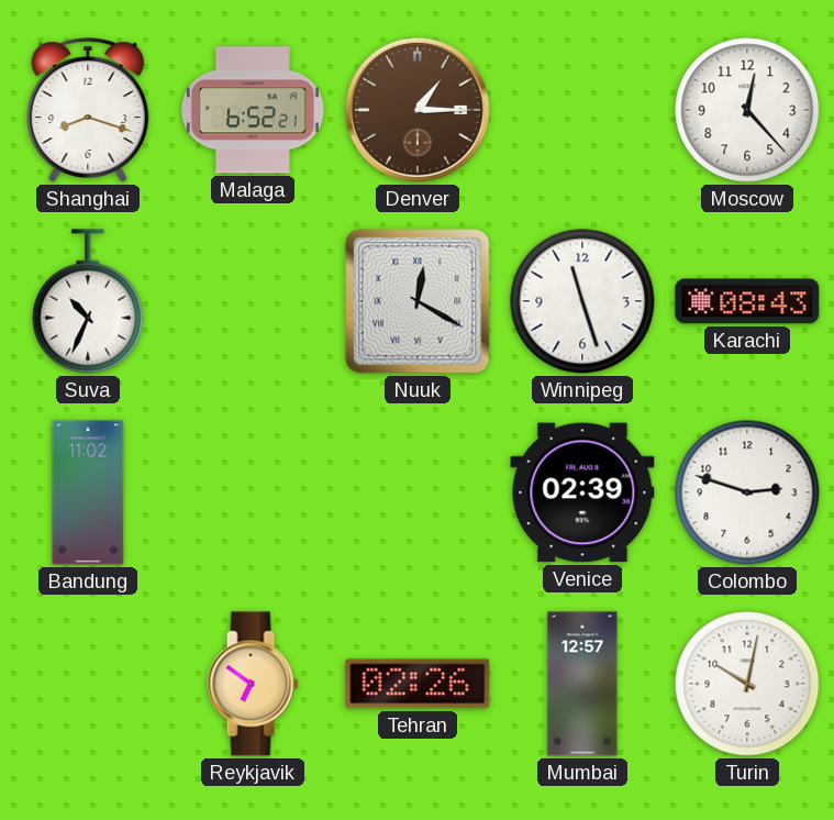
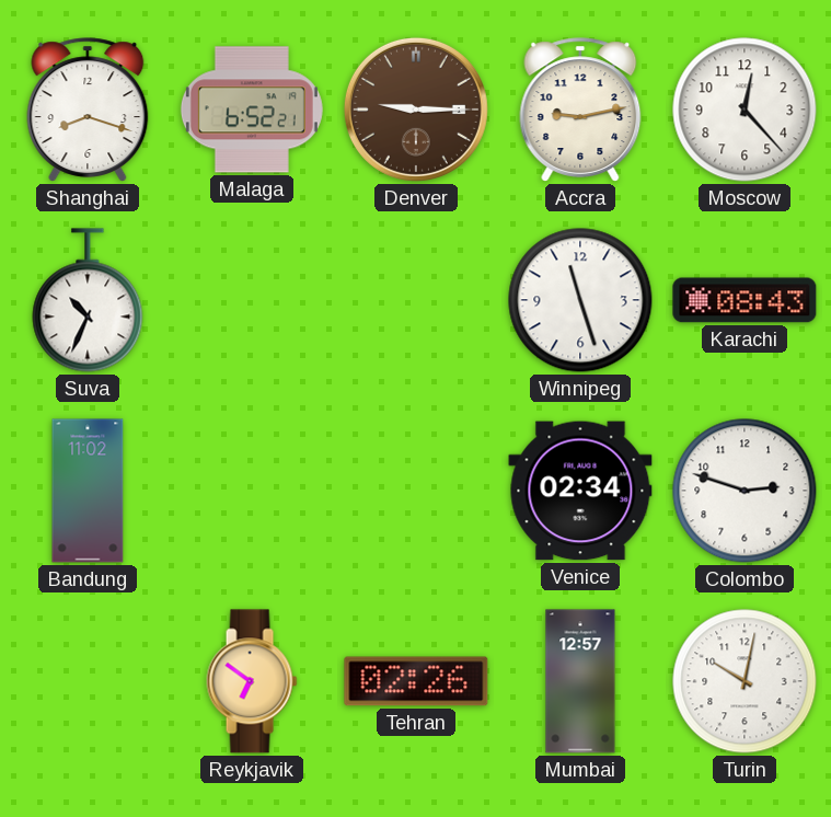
Denver: 1:15 -> 9:15
Accra: none -> 9:13
Nuuk: 12:20 -> none
Venice: 02:39 -> 02:34
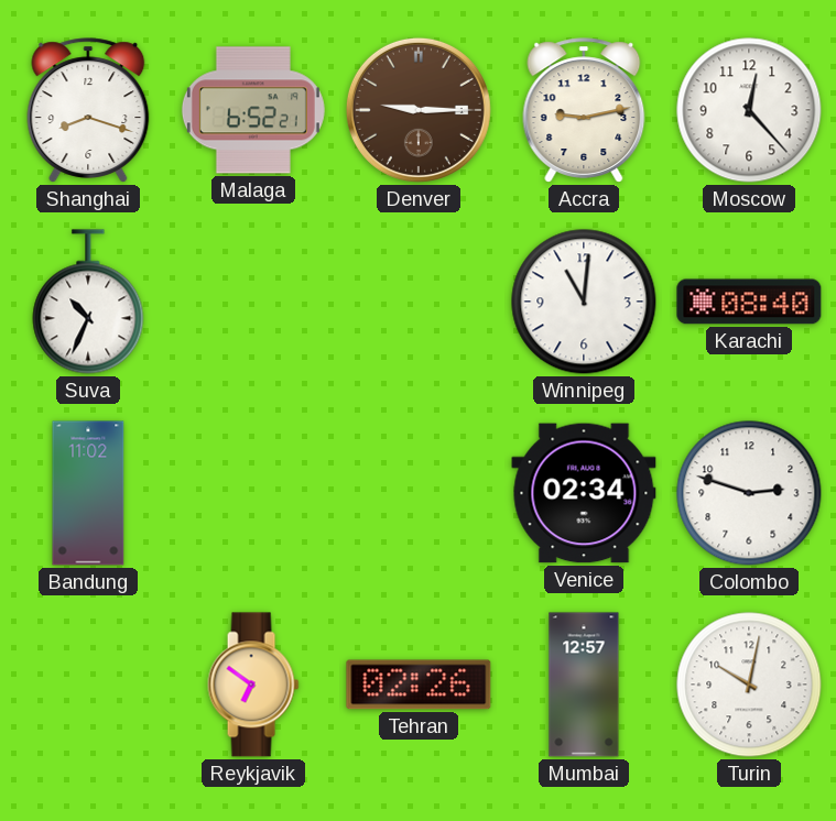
Winnipeg: 11:27 -> 11:01
Karachi: 08:43 -> 08:40
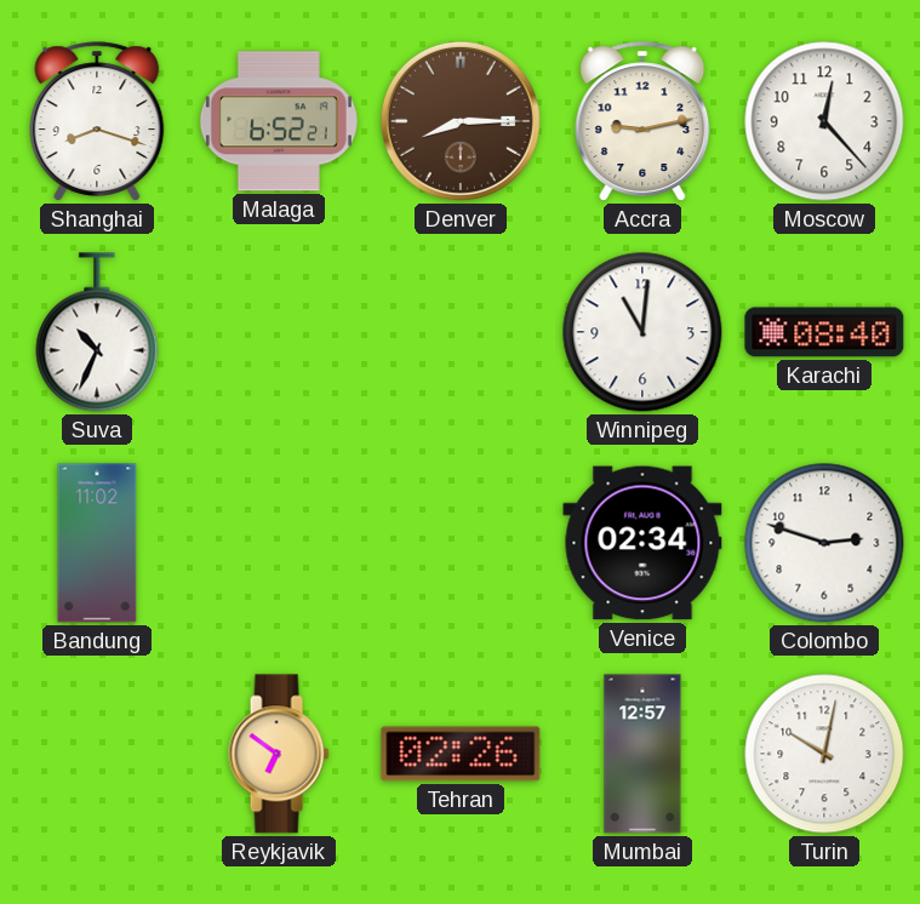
Denver: 9:15 -> 8:15
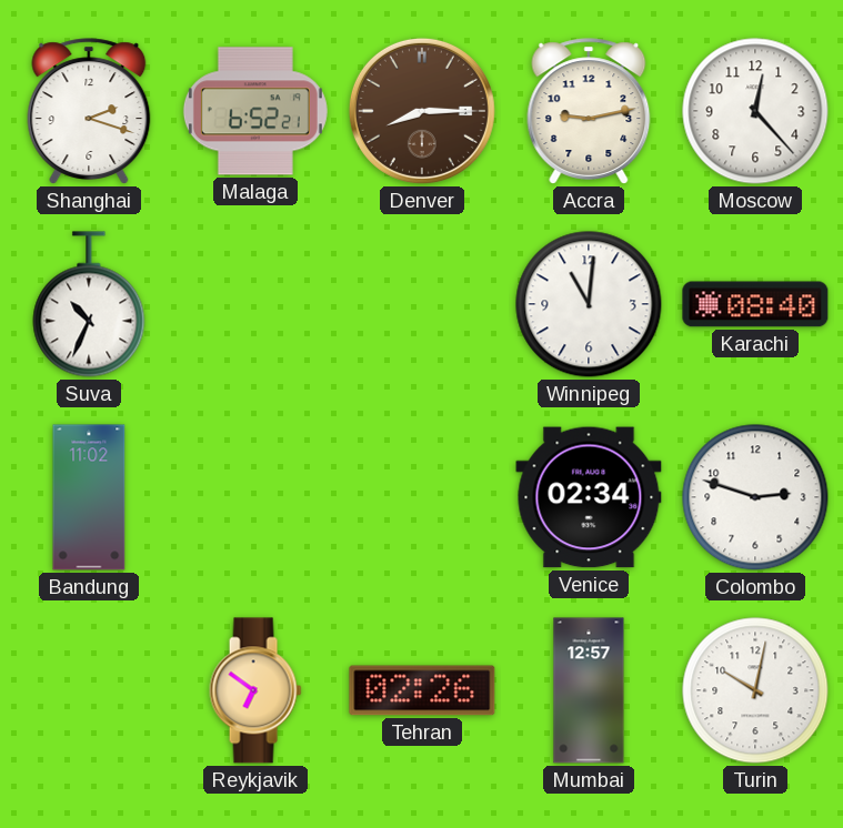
Shanghai: 8:18 -> 2:18
